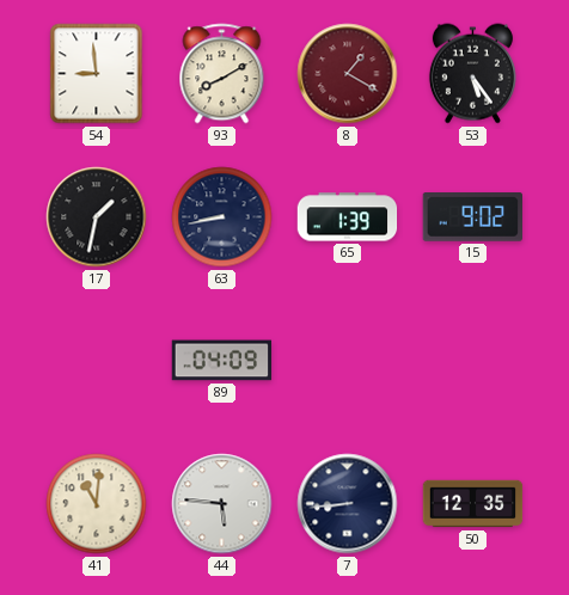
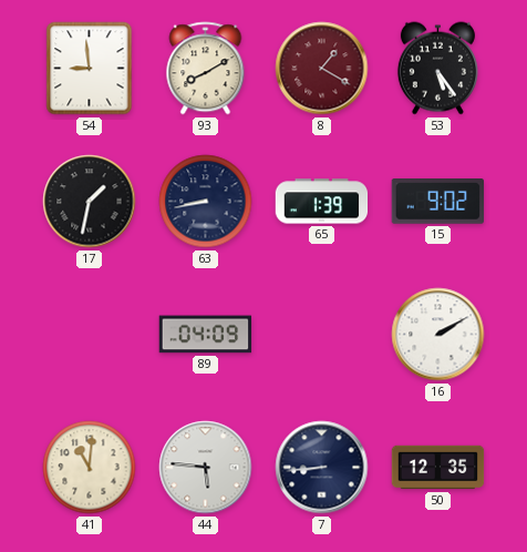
16: none -> 2:10
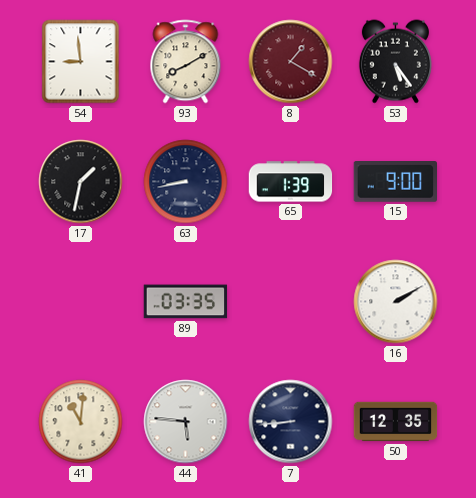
15: 9:02 -> 9:00
89: 04:09 -> 03:35
